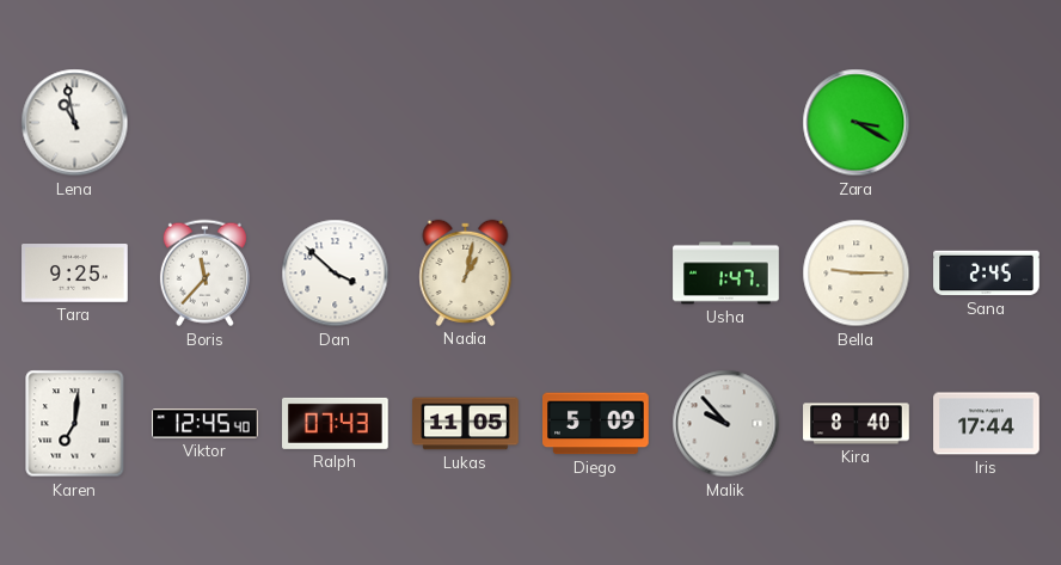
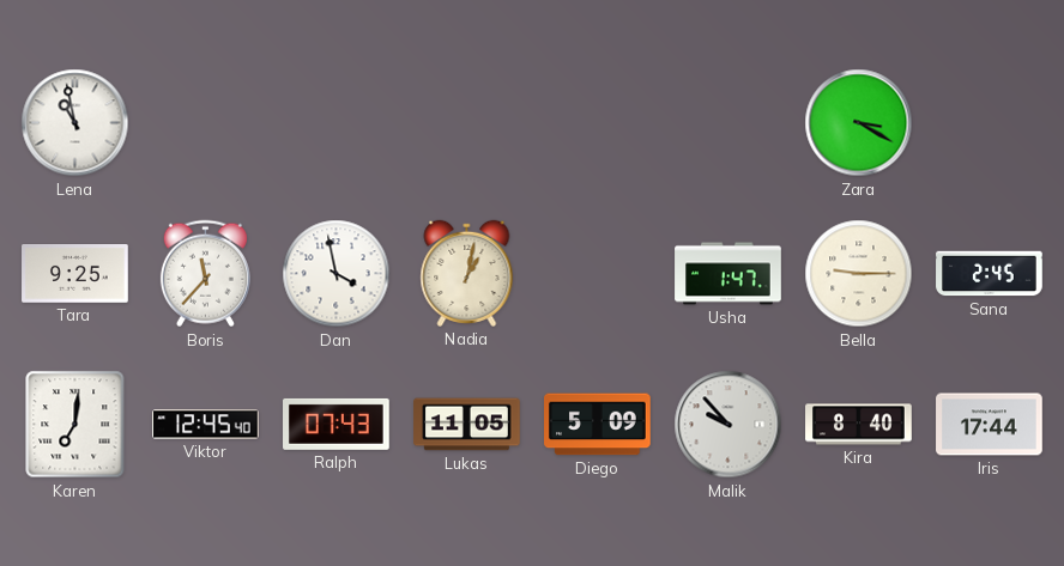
Dan: 3:52 -> 3:58
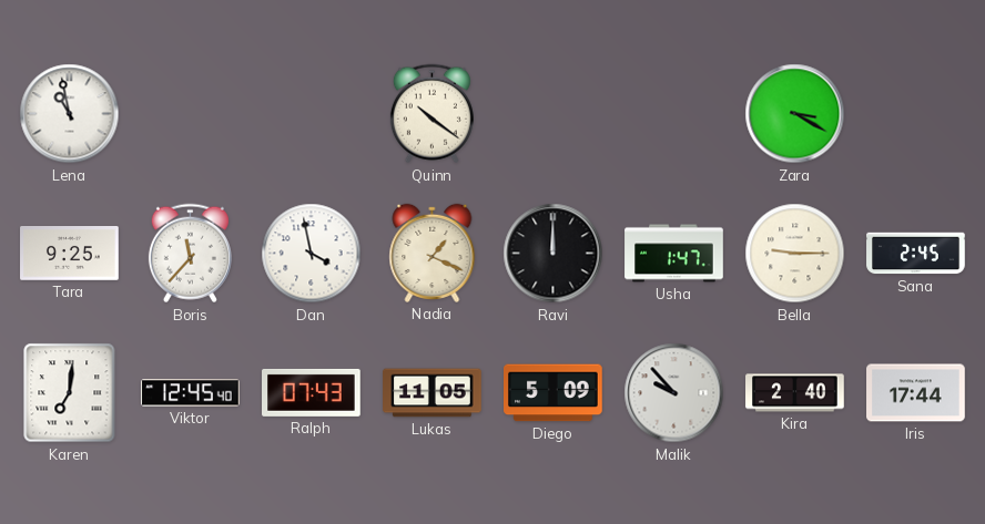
Quinn: none -> 10:21
Nadia: 1:02 -> 1:19
Ravi: none -> 12:00
Kira: 8:40 -> 2:40
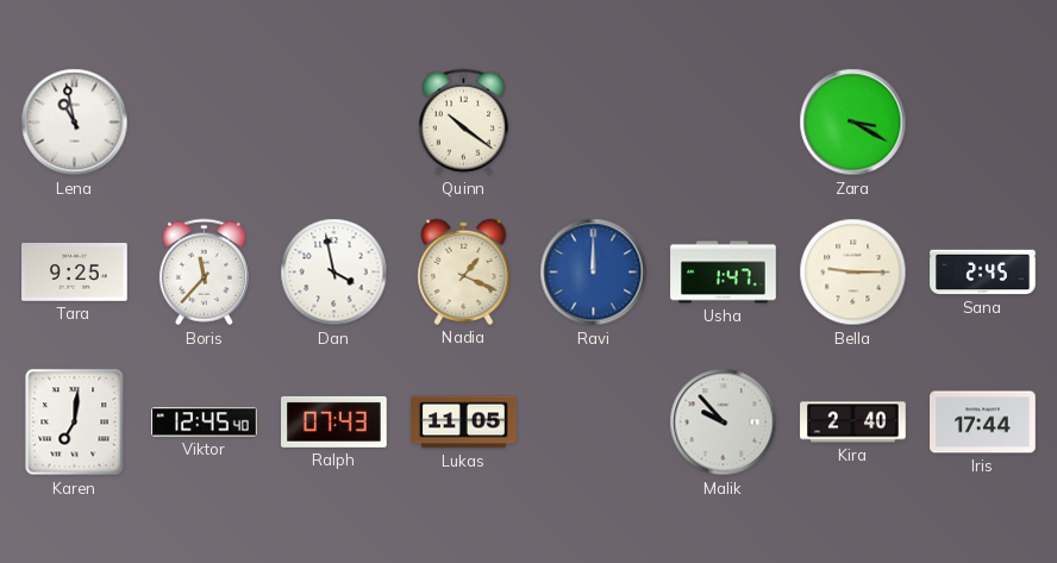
Ravi dial: black -> blue
Diego: 5:09 -> none
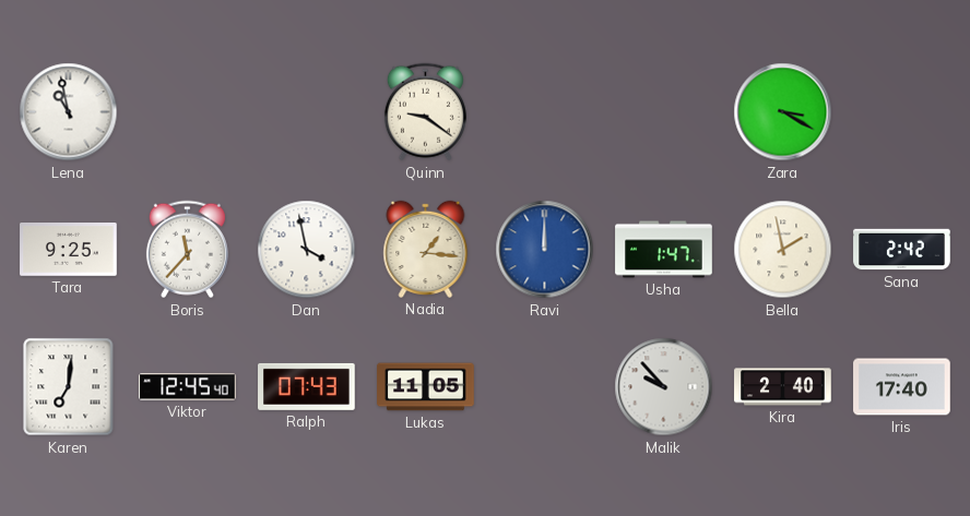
Quinn: 10:21 -> 9:21
Nadia: 1:19 -> 1:16
Bella: 9:15 -> 1:58
Sana: 2:45 -> 2:42
Iris: 17:44 -> 17:40
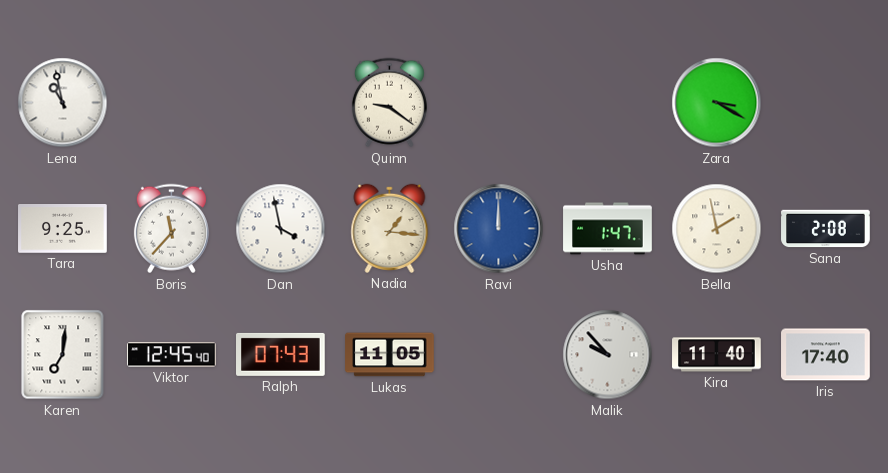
Sana: 2:42 -> 2:08
Kira: 2:40 -> 11:40
